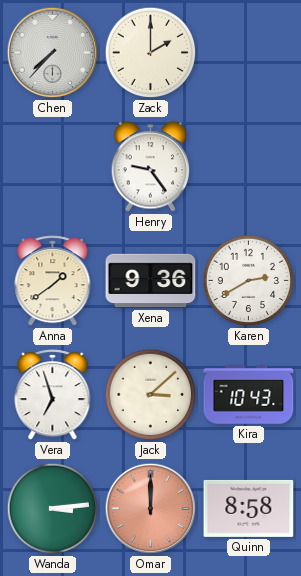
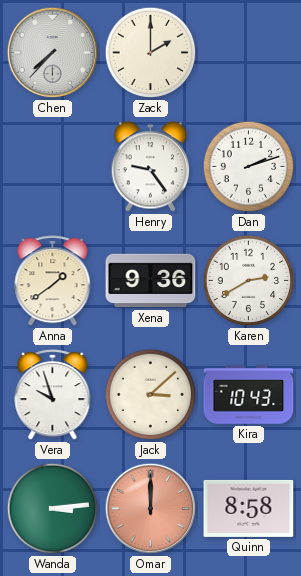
Dan: none -> 2:12
Vera: 6:57 -> 9:57
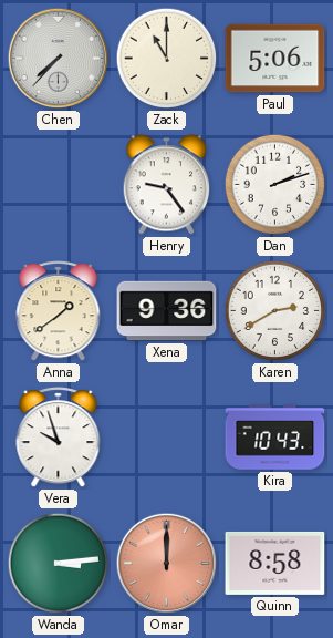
Zack: 2:00 -> 11:00
Paul: none -> 5:06
Jack: 3:08 -> none
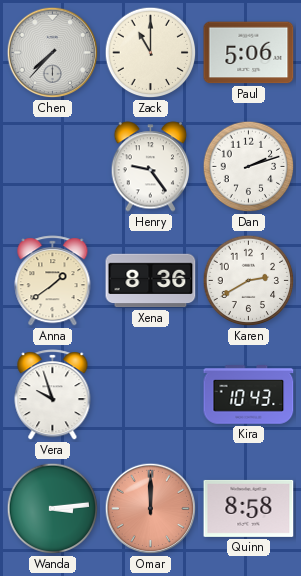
Xena: 9:36 -> 8:36
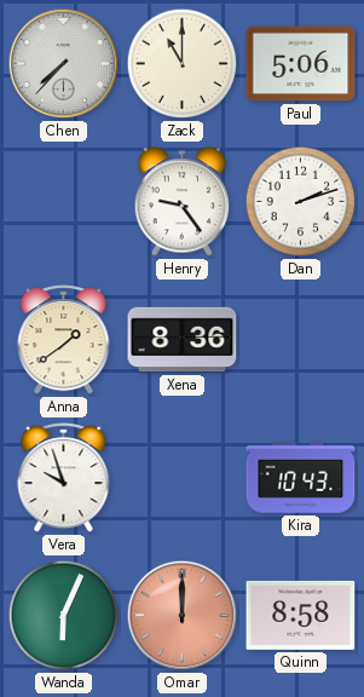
Karen: 2:40 -> none
Wanda: 3:14 -> 6:04
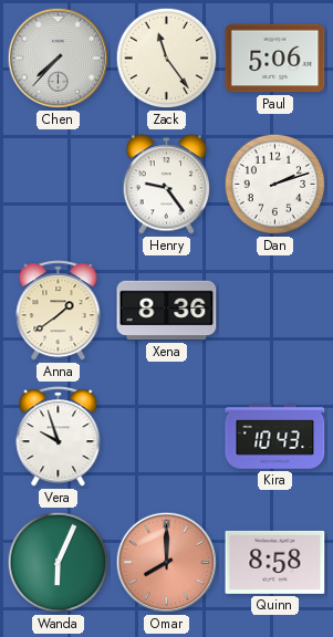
Zack: 11:00 -> 11:24
Omar: 12:00 -> 8:00
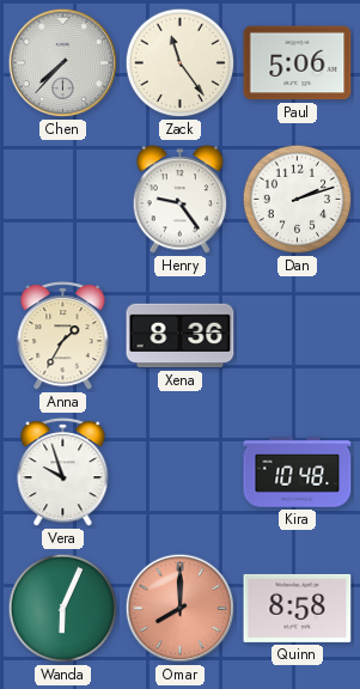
Anna: 1:39 -> 1:35
Kira: 10:43 -> 10:48
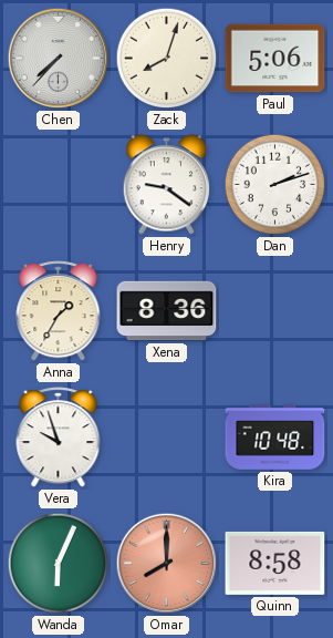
Zack: 11:24 -> 8:03
Henry: 9:24 -> 9:21
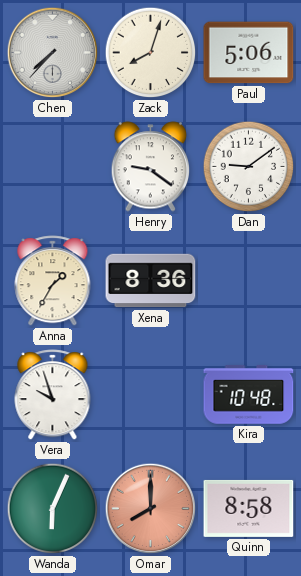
Dan: 2:12 -> 9:09
